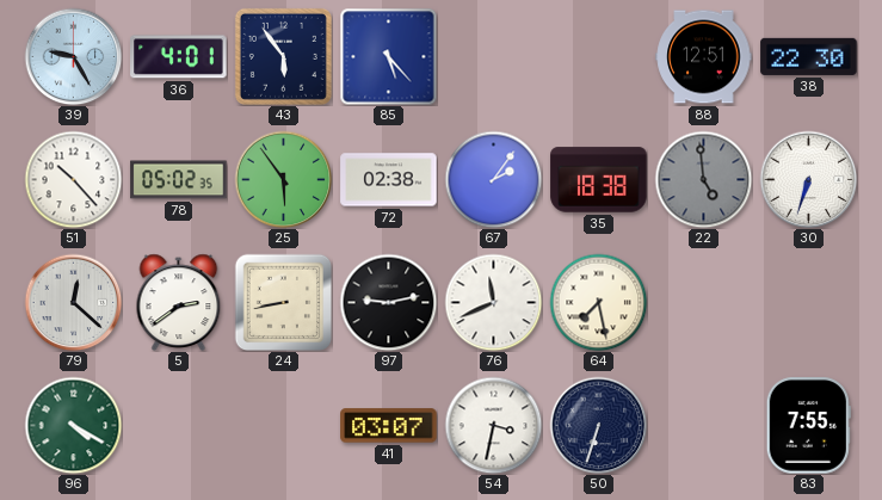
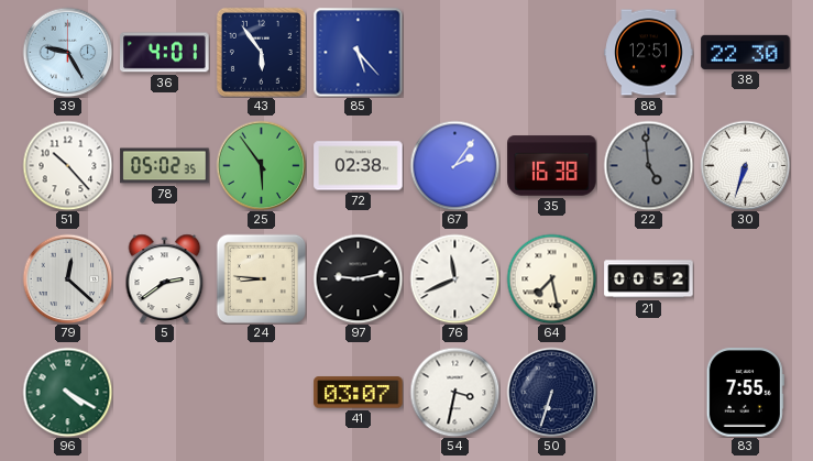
35: 18:38 -> 16:38
24: 8:43 -> 8:46
21: none -> 00:52
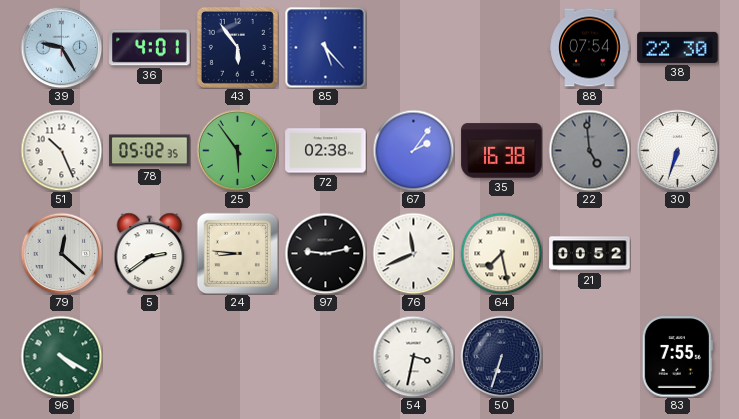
88: 12:51 -> 07:54
51: 10:23 -> 10:26
41: 03:07 -> none
